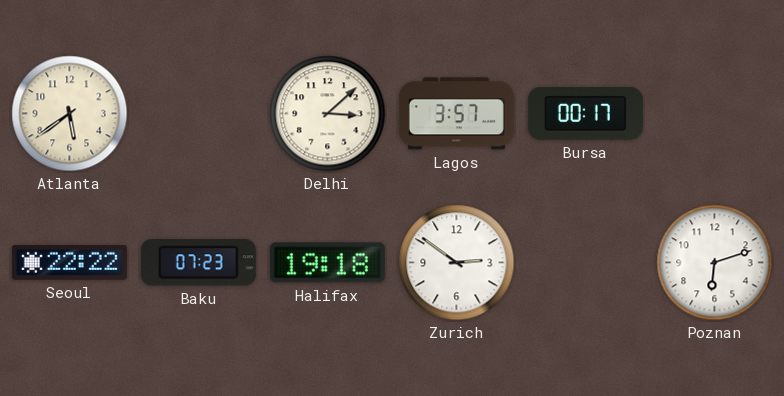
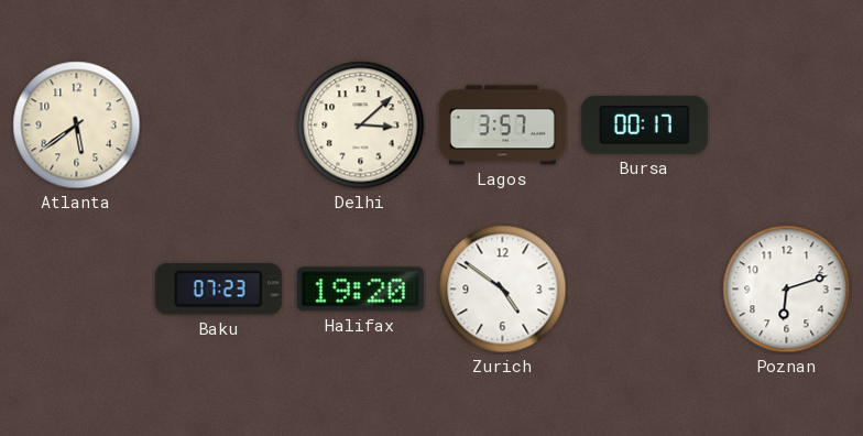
Seoul: 22:22 -> none
Halifax: 19:18 -> 19:20
Zurich: 2:51 -> 4:51
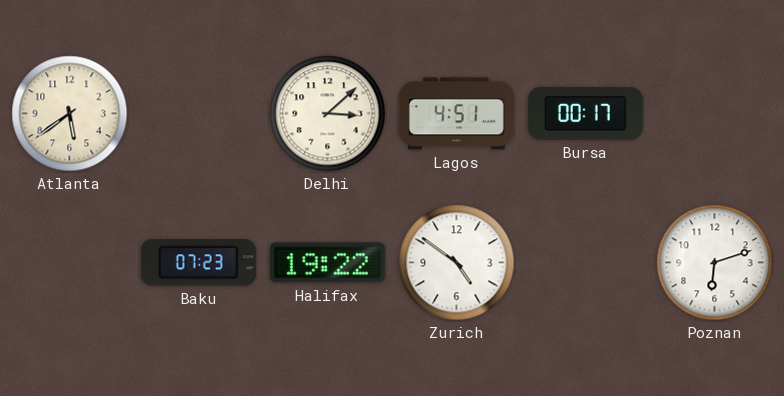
Lagos: 3:57 -> 4:51
Halifax: 19:20 -> 19:22
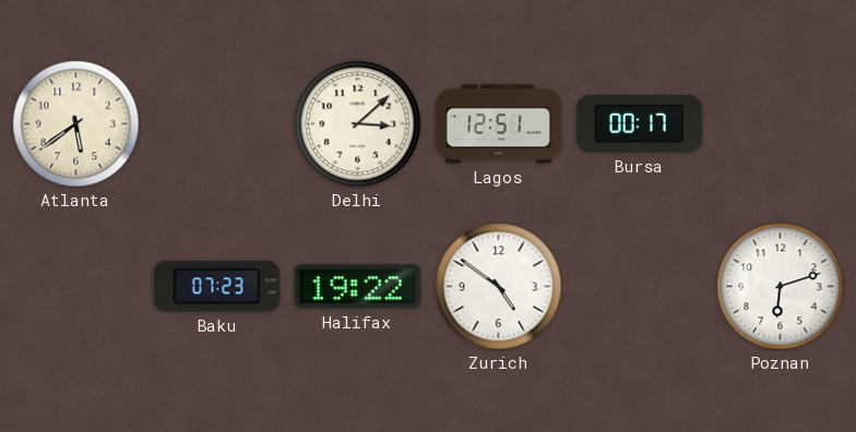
Lagos: 4:51 -> 12:51
